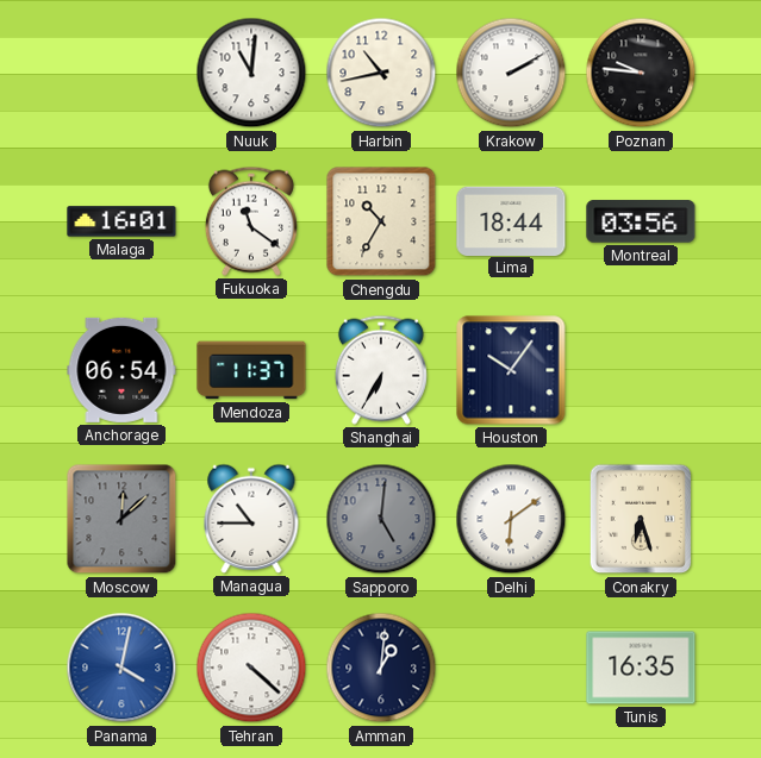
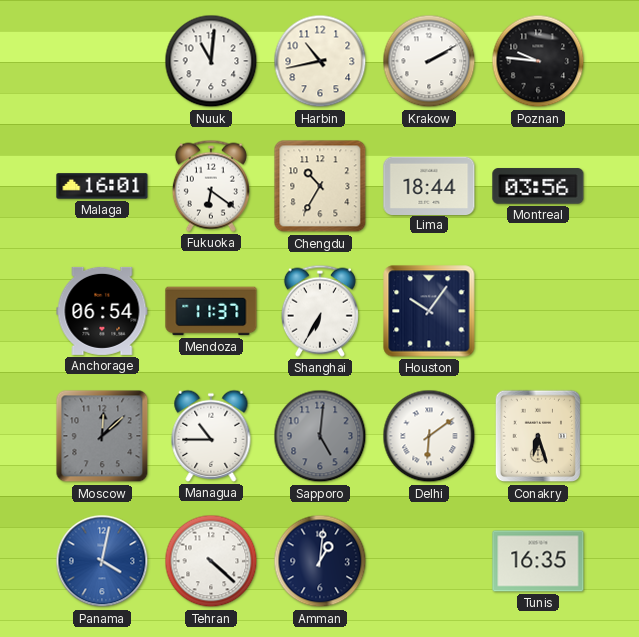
Fukuoka: 11:21 -> 6:21
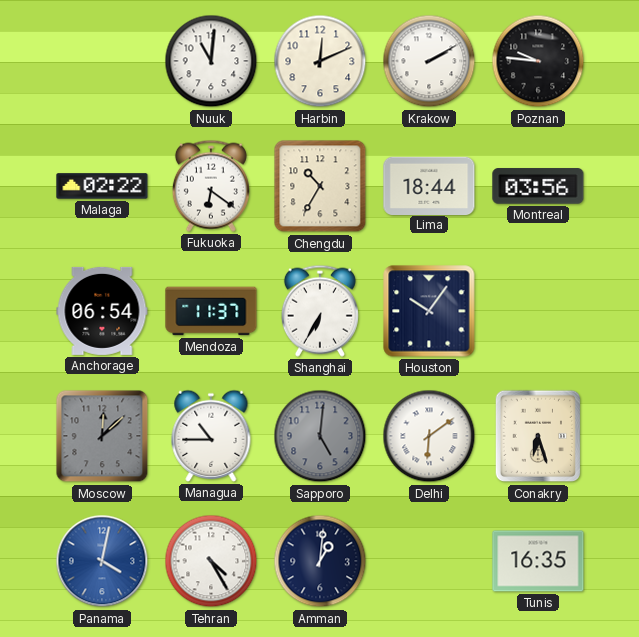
Harbin: 10:43 -> 12:11
Malaga: 16:01 -> 02:22
Tehran: 4:22 -> 4:25
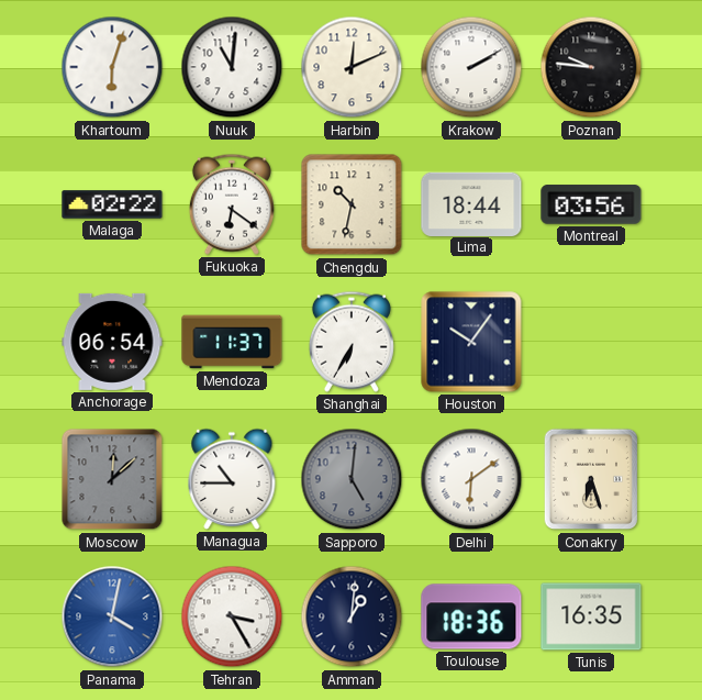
Khartoum: none -> 6:03
Chengdu: 10:35 -> 10:32
Tehran: 4:25 -> 3:25
Toulouse: none -> 18:36
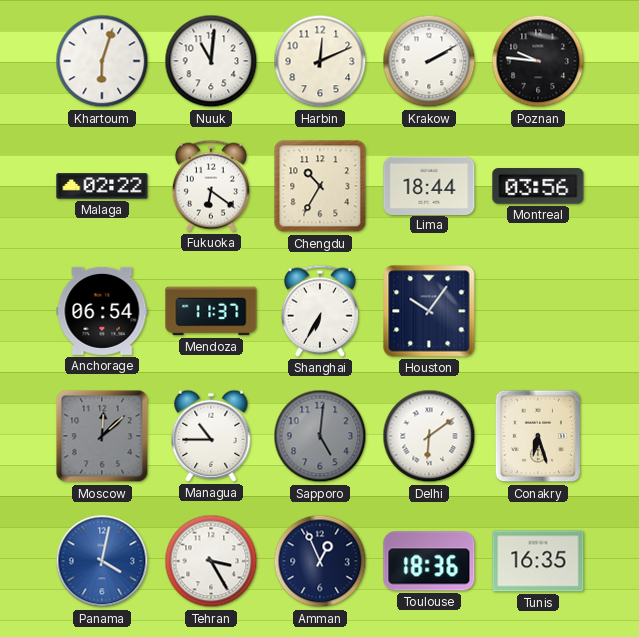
Chengdu: 10:32 -> 10:35
Amman: 1:01 -> 12:56
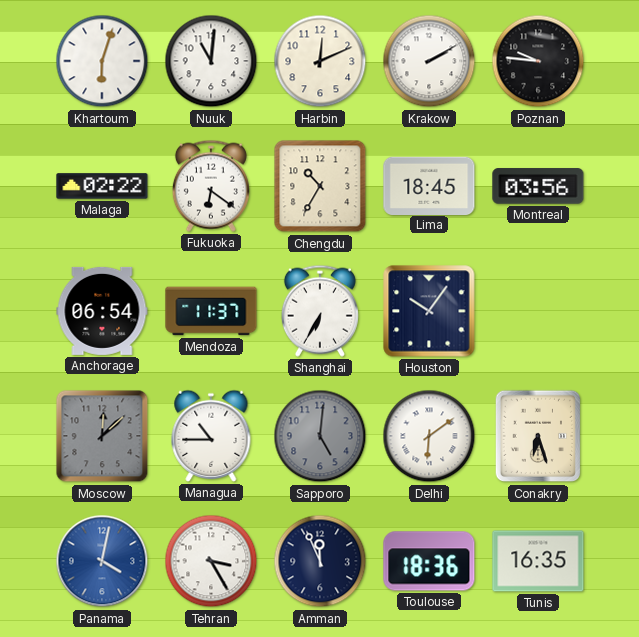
Lima: 18:44 -> 18:45
Amman: 12:56 -> 11:56
